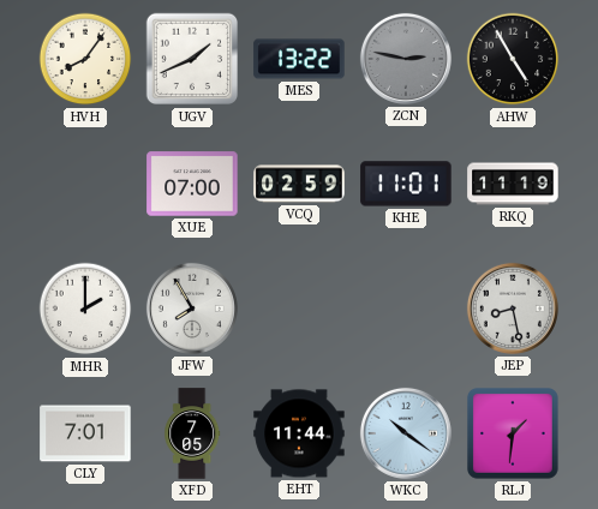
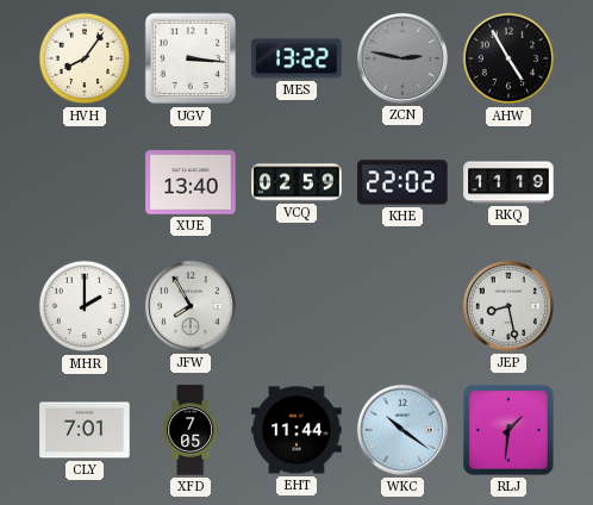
UGV: 1:41 -> 3:16
XUE: 07:00 -> 13:40
KHE: 11:01 -> 22:02
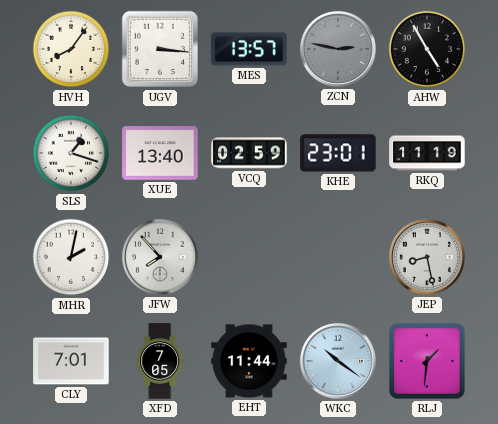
MES: 13:22 -> 13:57
SLS: none -> 1:18
KHE: 22:02 -> 23:01
MHR: 2:00 -> 2:02
JFW: 7:55 -> 7:53
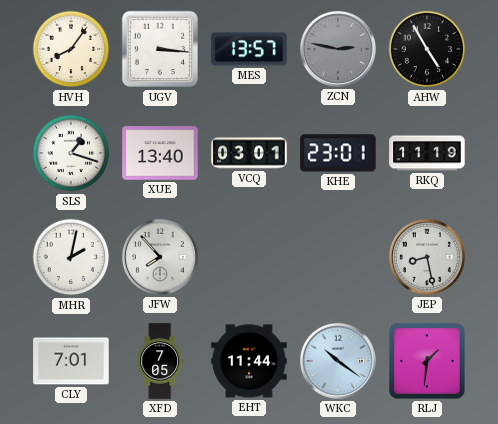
VCQ: 02:59 -> 03:01
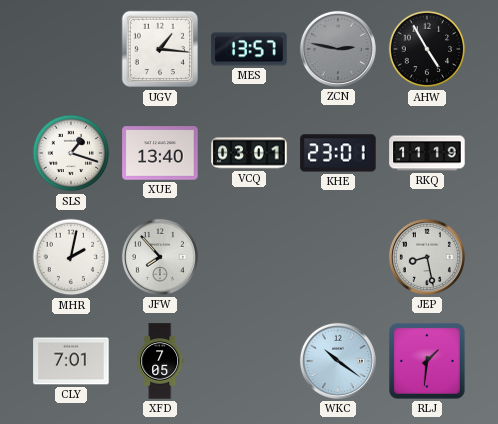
HVH: 8:06 -> none
UGV: 3:16 -> 1:16
EHT: 11:44 -> none
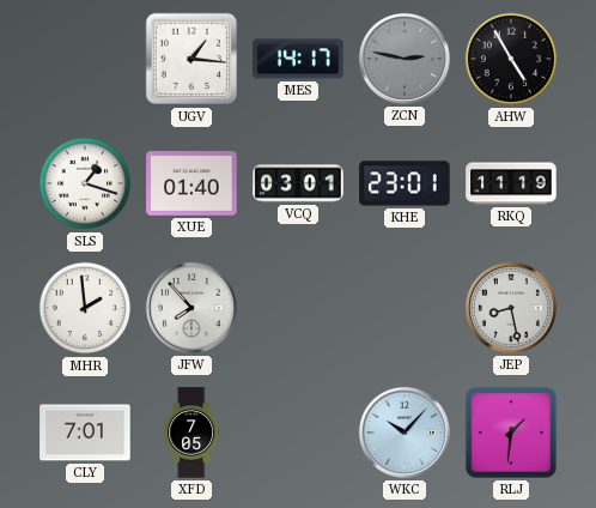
MES: 13:57 -> 14:17
XUE: 13:40 -> 01:40
MHR: 2:02 -> 1:59
WKC: 10:21 -> 10:07
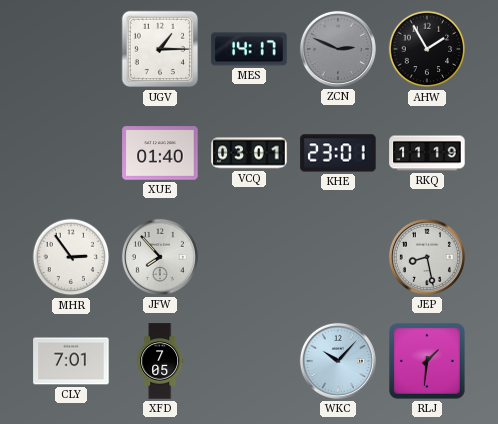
UGV: 1:16 -> 1:15
ZCN: 2:47 -> 2:49
AHW: 4:55 -> 1:55
SLS: 1:18 -> none
MHR: 1:59 -> 2:54
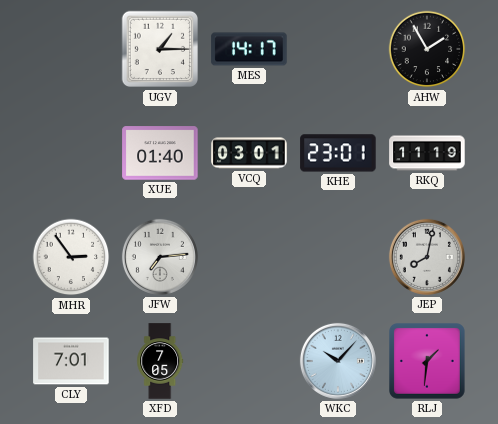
ZCN: 2:49 -> none
JFW: 7:53 -> 7:14
JEP: 8:28 -> 8:02
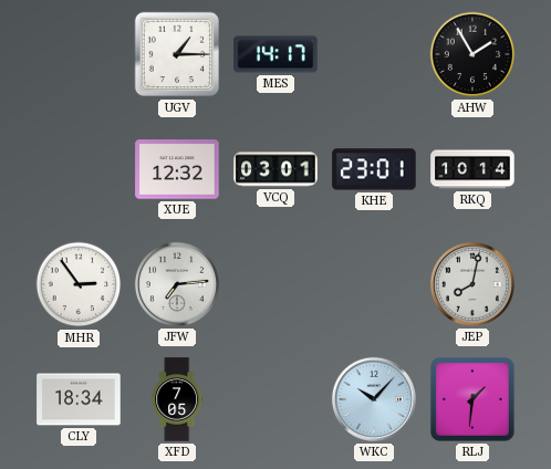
XUE: 01:40 -> 12:32
RKQ: 11:19 -> 10:14
CLY: 7:01 -> 18:34
